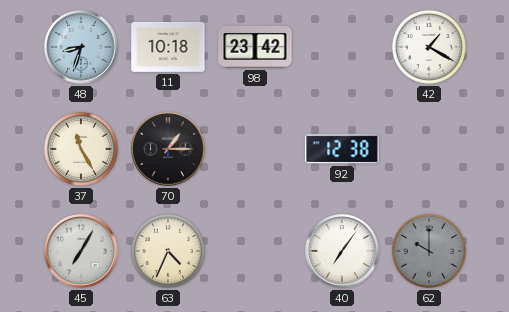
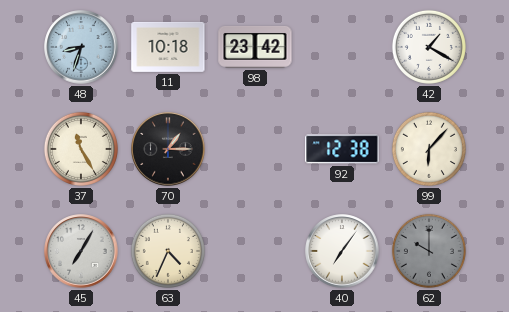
99: none -> 6:07
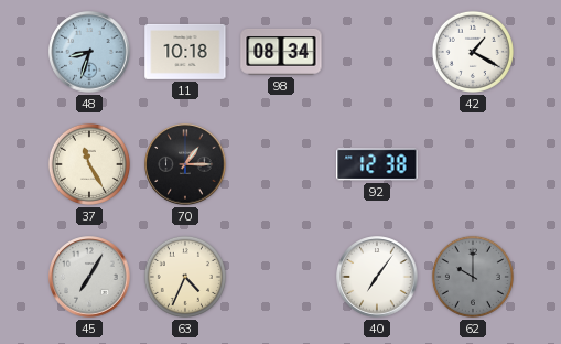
98: 23:42 -> 08:34
99: 6:07 -> none
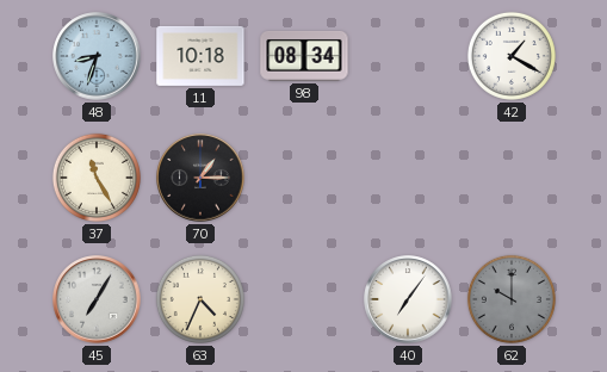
92: 12:38 -> none
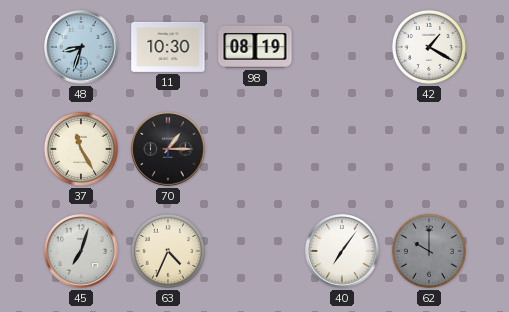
11: 10:18 -> 10:30
98: 08:34 -> 08:19
45: 7:05 -> 7:03
